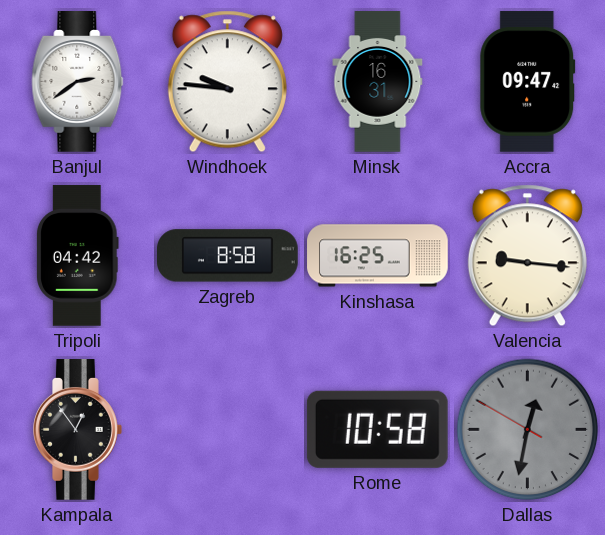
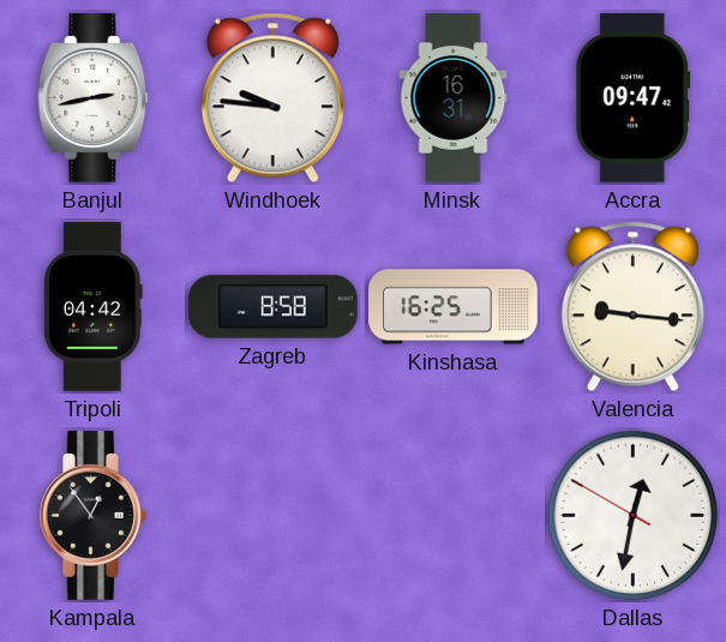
Banjul: 2:39 -> 2:43
Rome: 10:58 -> none
Dallas dial: grey -> white
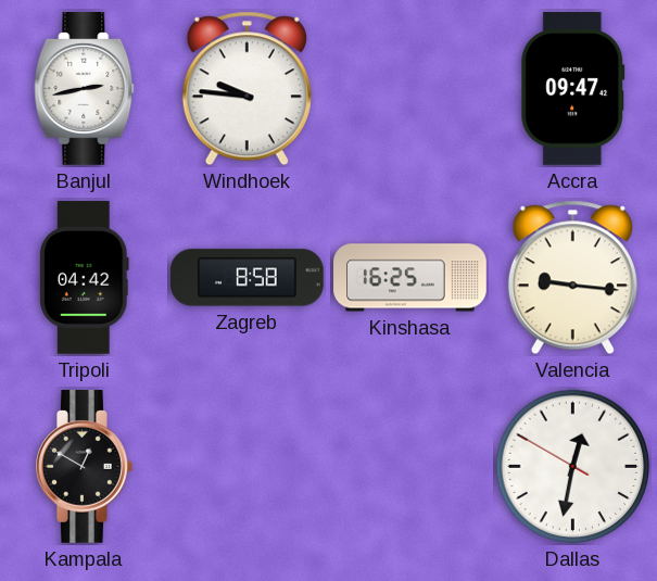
Minsk: 16:31 -> none
Kampala: 12:54 -> 12:50
